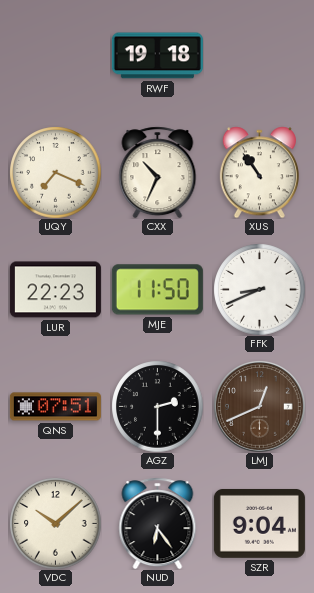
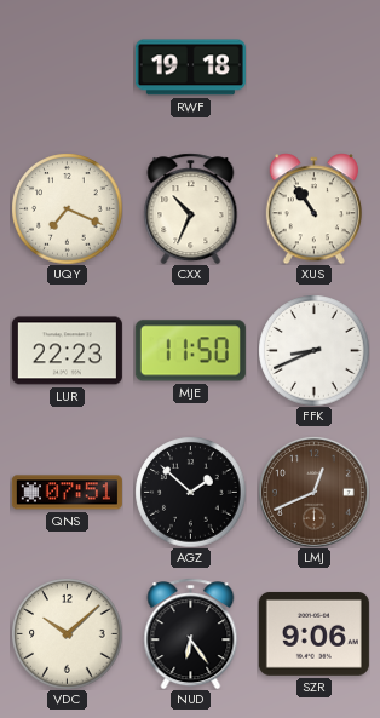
AGZ: 2:30 -> 1:52
SZR: 9:04 -> 9:06
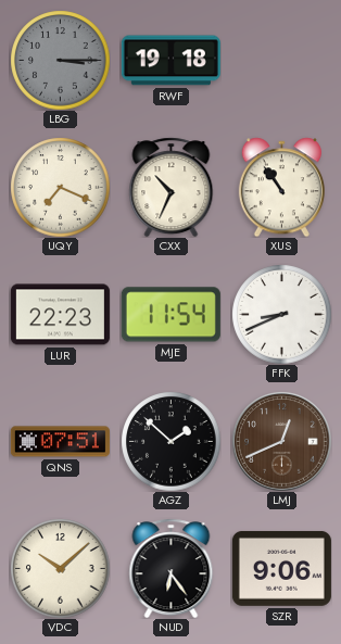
LBG: none -> 3:15
MJE: 11:50 -> 11:54
